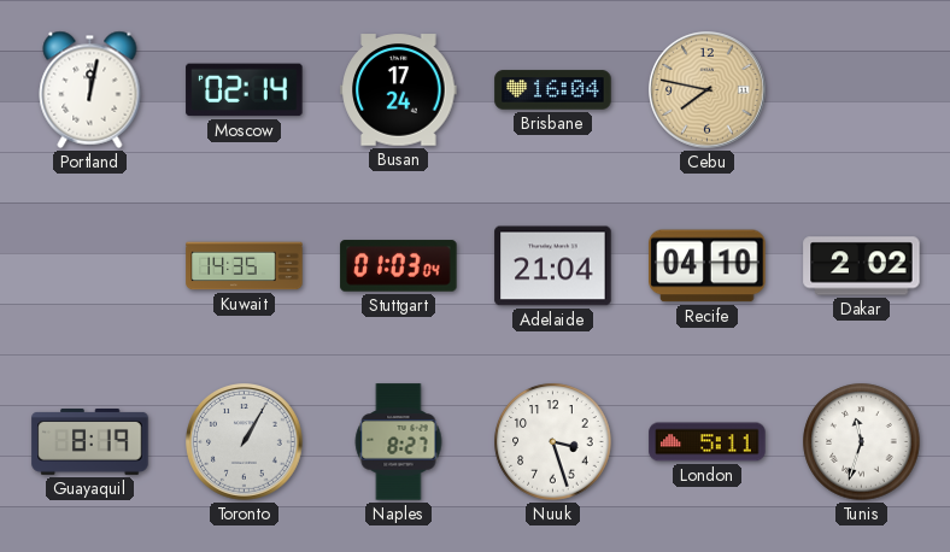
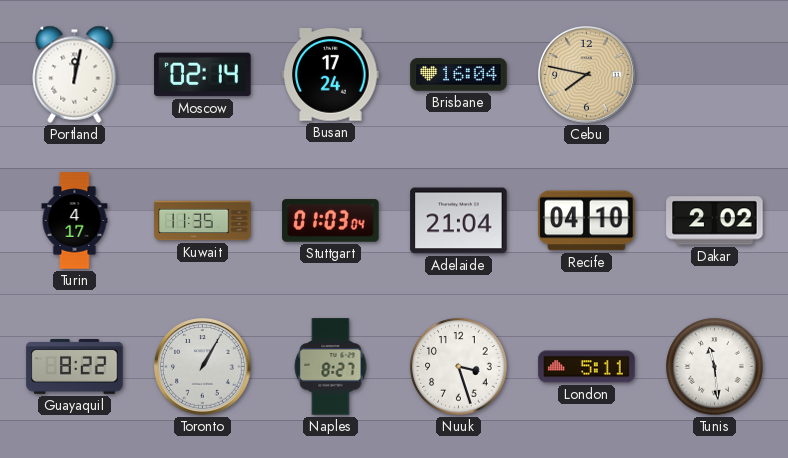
Turin: none -> 4:17
Kuwait: 14:35 -> 11:35
Guayaquil: 8:19 -> 8:22
Tunis: 11:33 -> 11:29
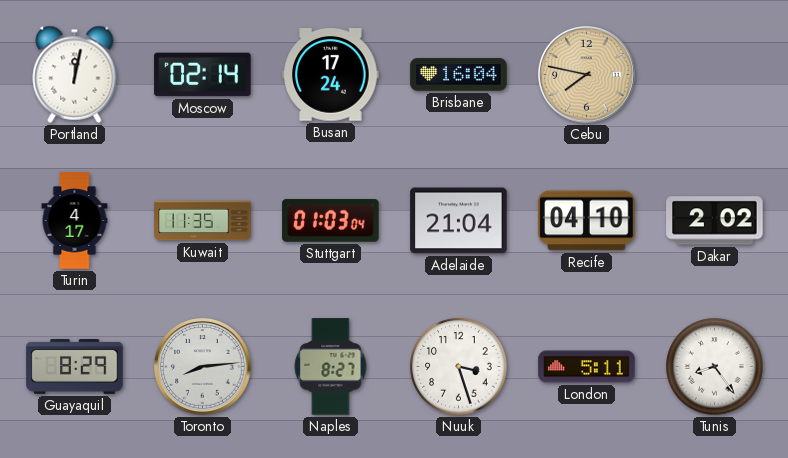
Guayaquil: 8:22 -> 8:29
Toronto: 1:05 -> 8:14
Tunis: 11:29 -> 8:24
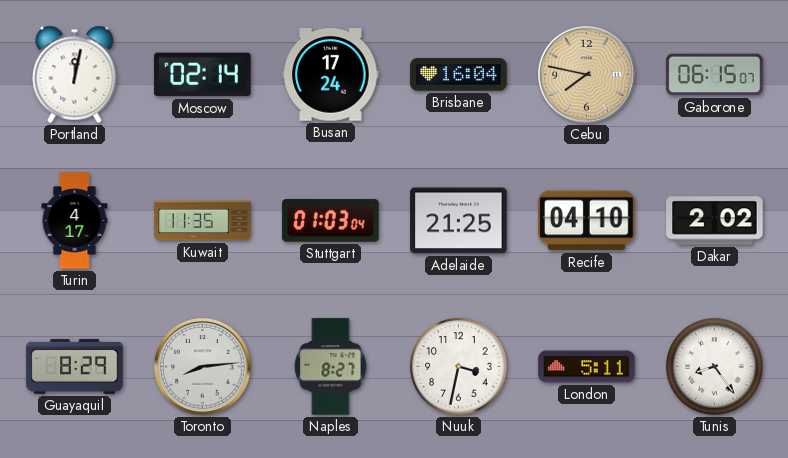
Gaborone: none -> 06:15
Adelaide: 21:04 -> 21:25
Nuuk: 3:27 -> 3:32
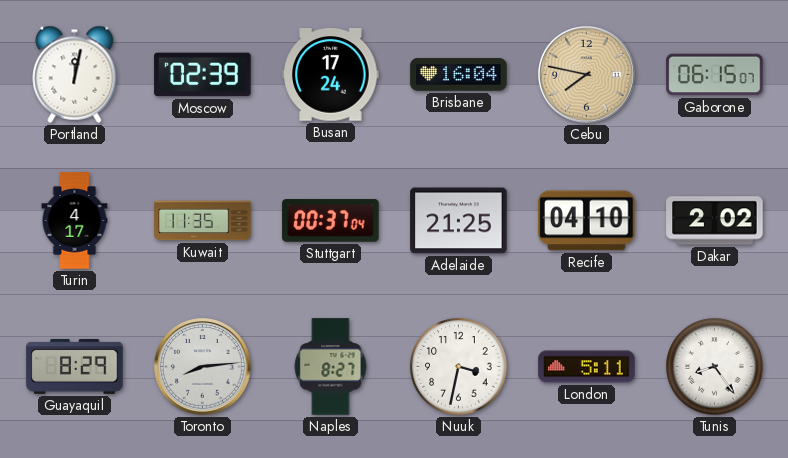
Moscow: 02:14 -> 02:39
Stuttgart: 01:03 -> 00:37
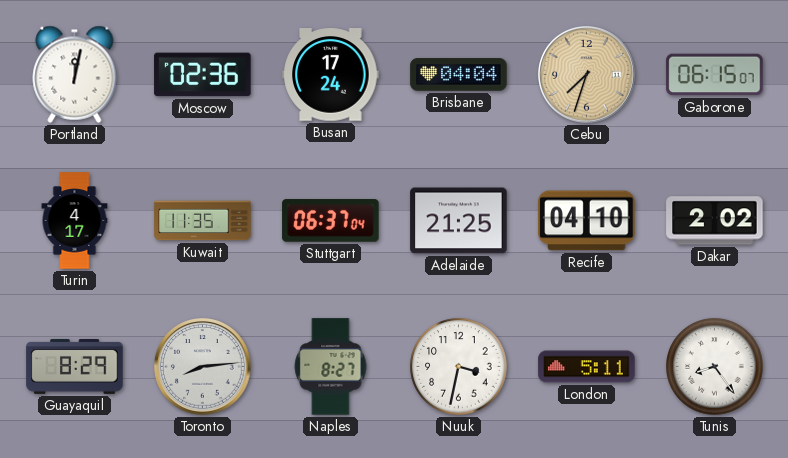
Moscow: 02:39 -> 02:36
Brisbane: 16:04 -> 04:04
Cebu: 7:47 -> 7:33
Stuttgart: 00:37 -> 06:37
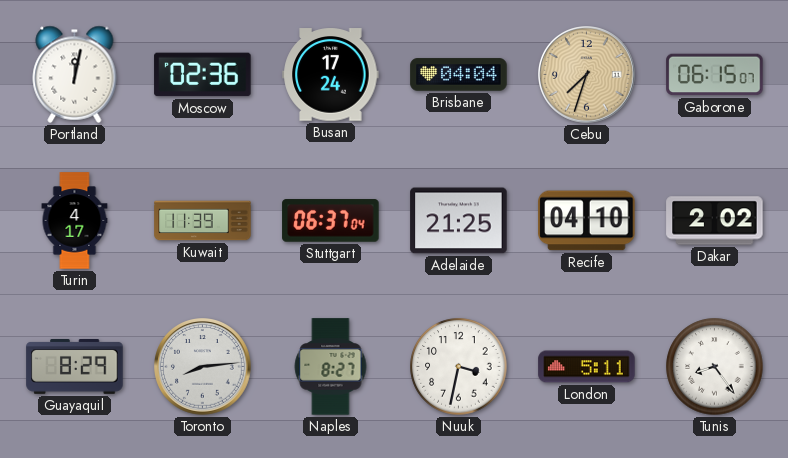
Kuwait: 11:35 -> 11:39
